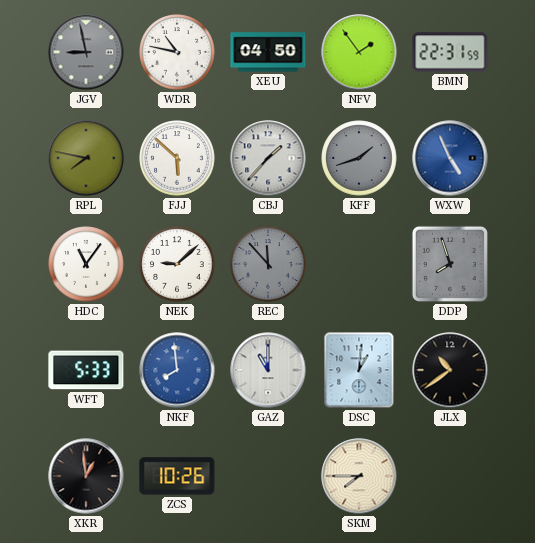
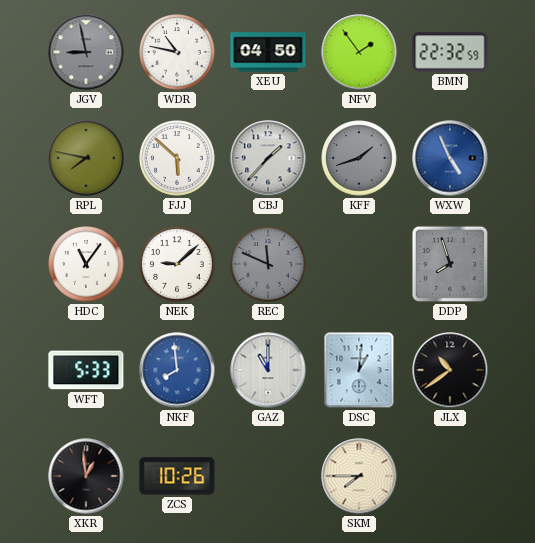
BMN: 22:31 -> 22:32
REC: 11:53 -> 11:49
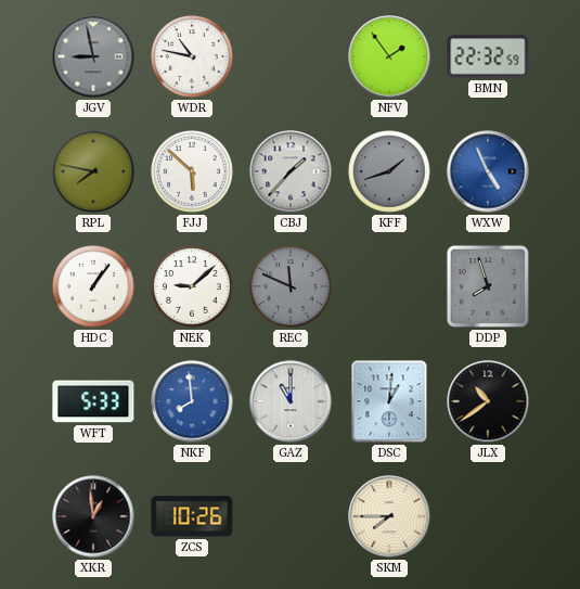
XEU: 04:50 -> none
HDC: 11:06 -> 1:06
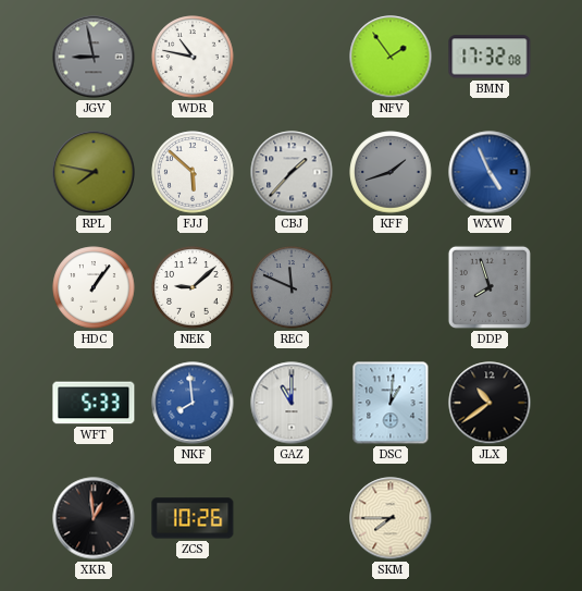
BMN: 22:32 -> 17:32
